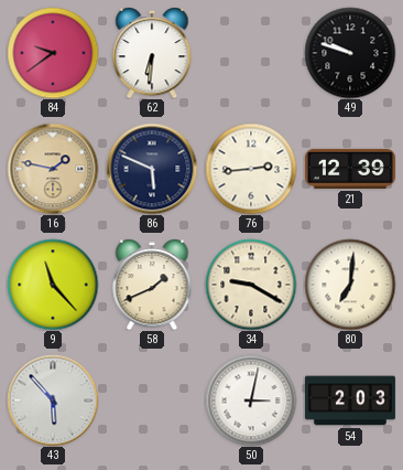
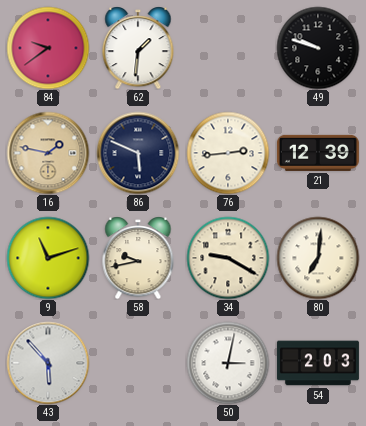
62: 6:31 -> 1:31
9: 11:23 -> 11:12
58: 1:41 -> 9:43
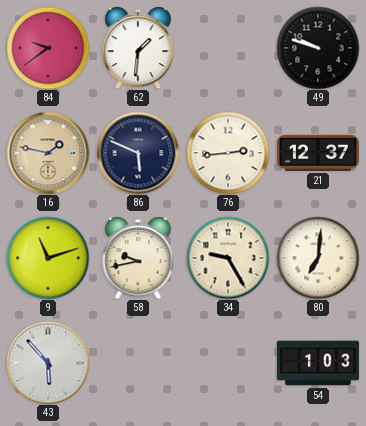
21: 12:39 -> 12:37
34: 9:20 -> 9:25
50: 3:02 -> none
54: 2:03 -> 1:03
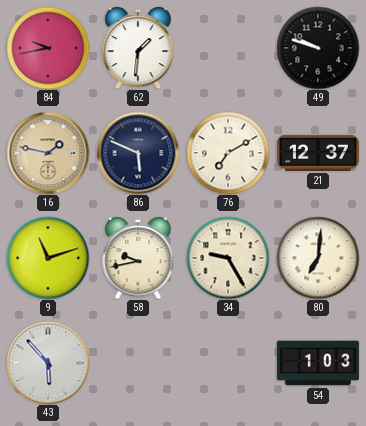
84: 9:39 -> 9:43
76: 2:44 -> 7:10
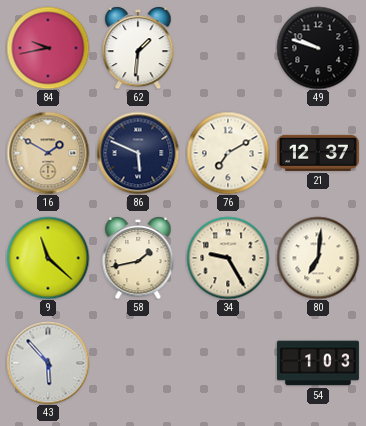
16: 1:47 -> 1:50
9: 11:12 -> 11:22
58: 9:43 -> 1:43
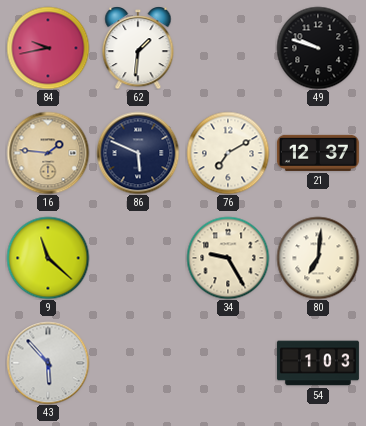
16: 1:50 -> 1:46
58: 1:43 -> none
